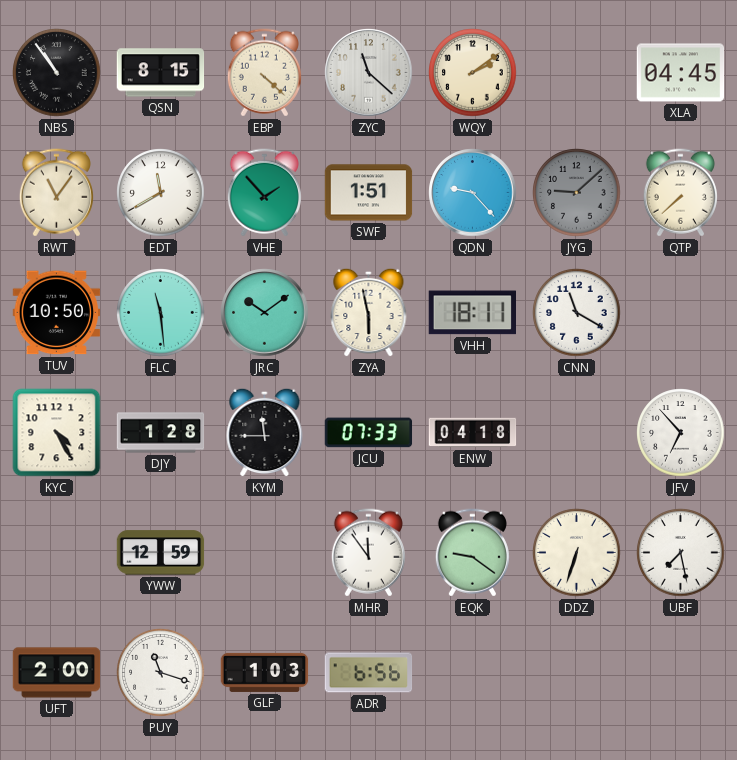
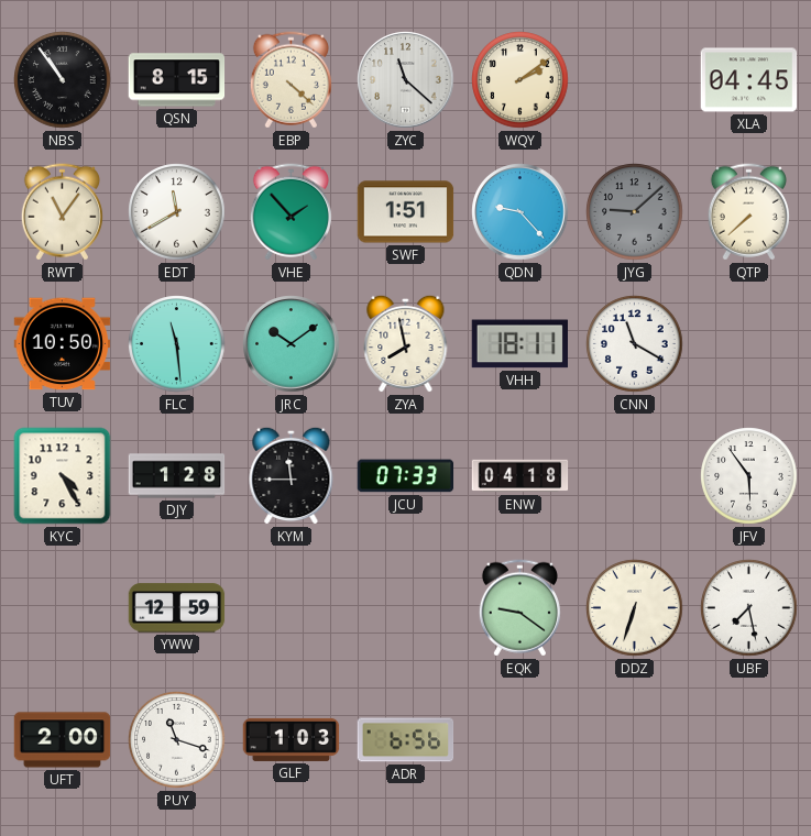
ZYA: 5:58 -> 7:58
JFV: 6:53 -> 5:54
MHR: 11:54 -> none
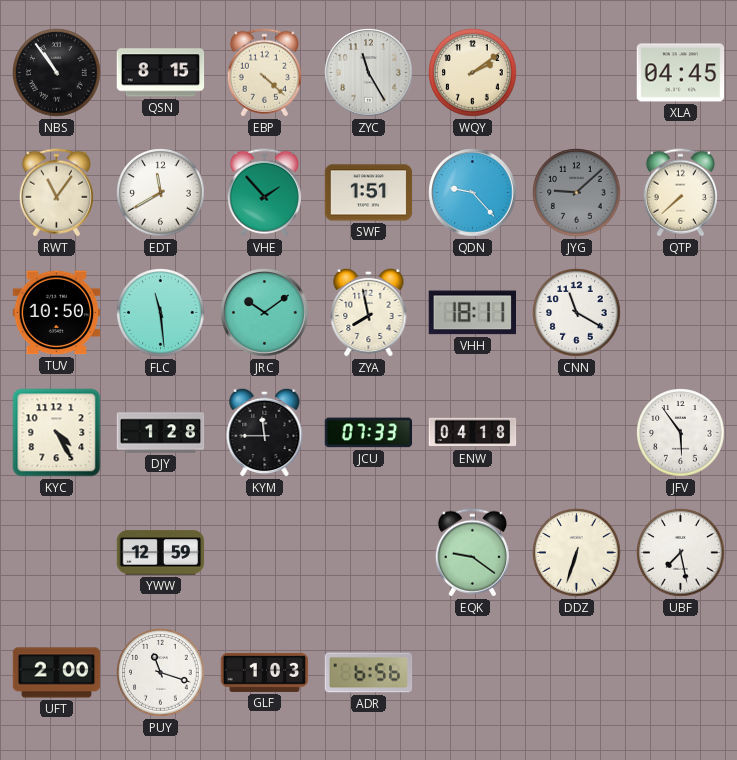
ZYC: 11:22 -> 11:25
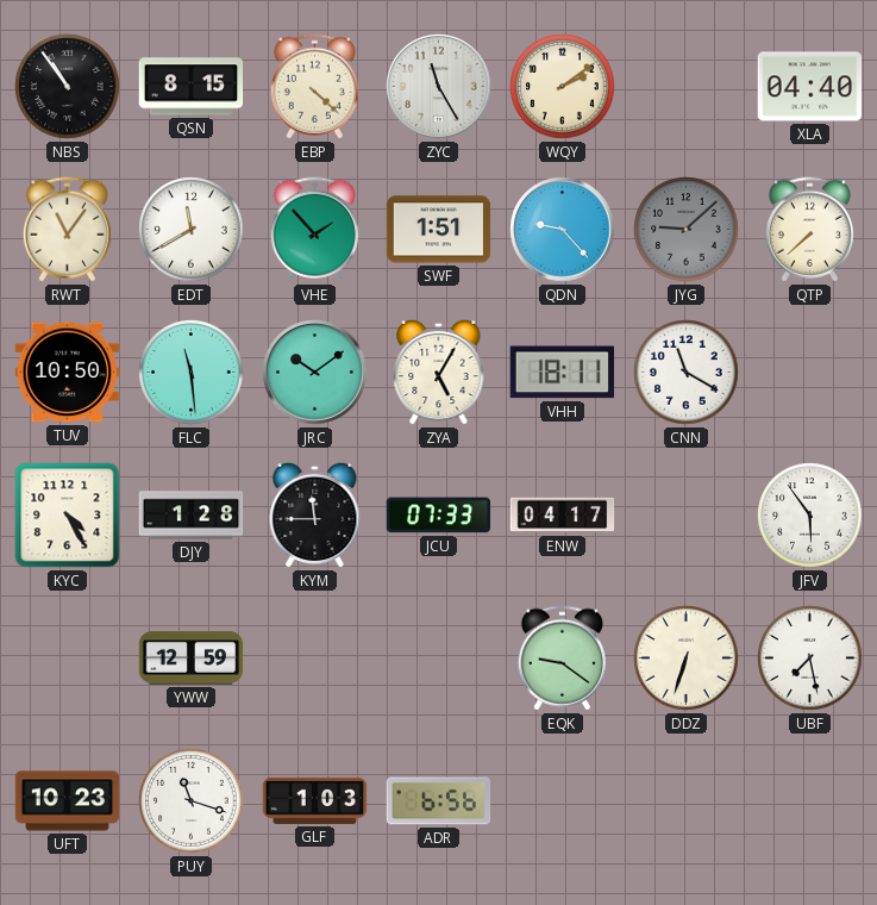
XLA: 04:45 -> 04:40
ZYA: 7:58 -> 5:05
ENW: 04:18 -> 04:17
UFT: 2:00 -> 10:23
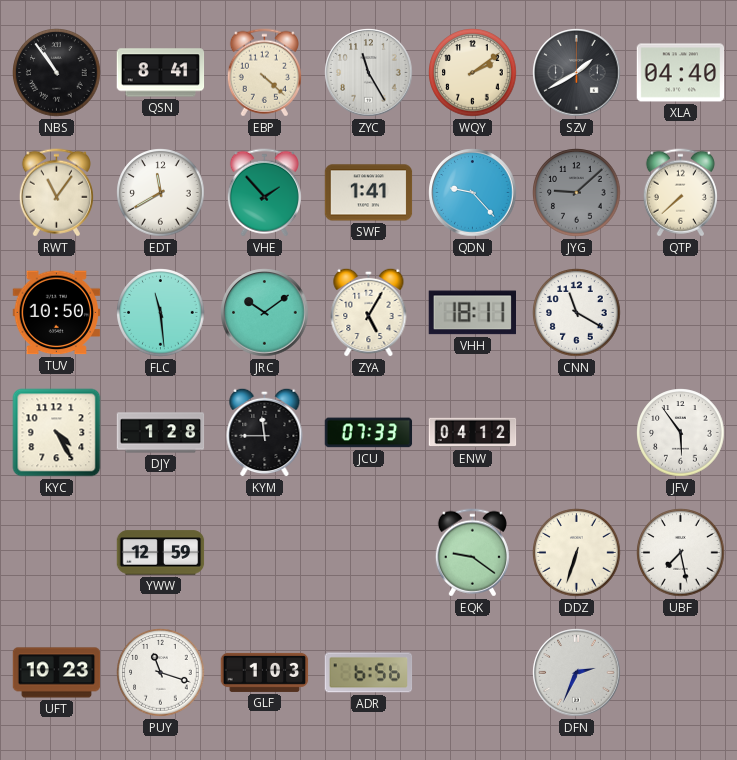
QSN: 8:15 -> 8:41
SZV: none -> 1:40
SWF: 1:51 -> 1:41
ENW: 04:17 -> 04:12
DFN: none -> 2:34
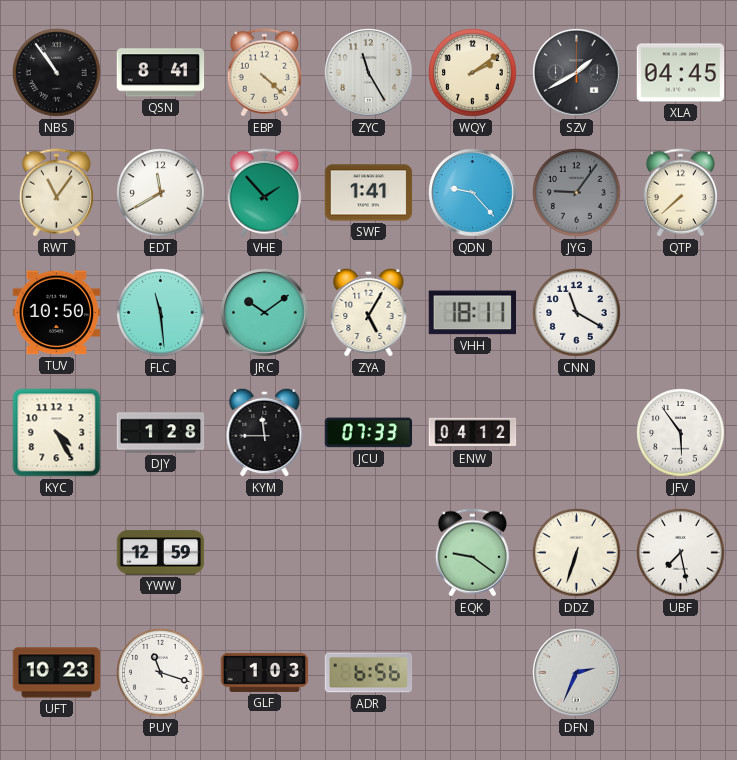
XLA: 04:40 -> 04:45
JYG: 9:08 -> 9:06
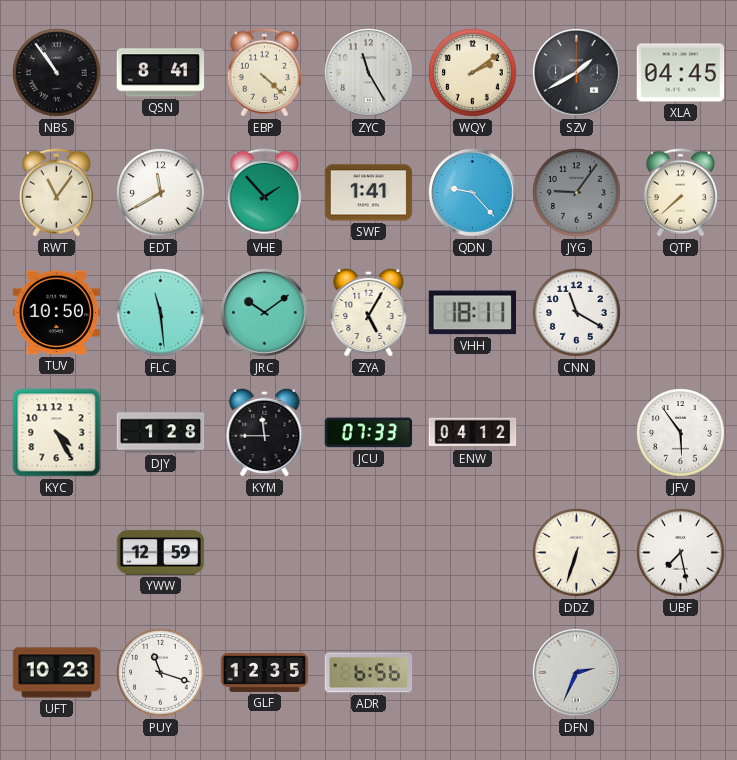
EQK: 9:21 -> none
GLF: 1:03 -> 12:35
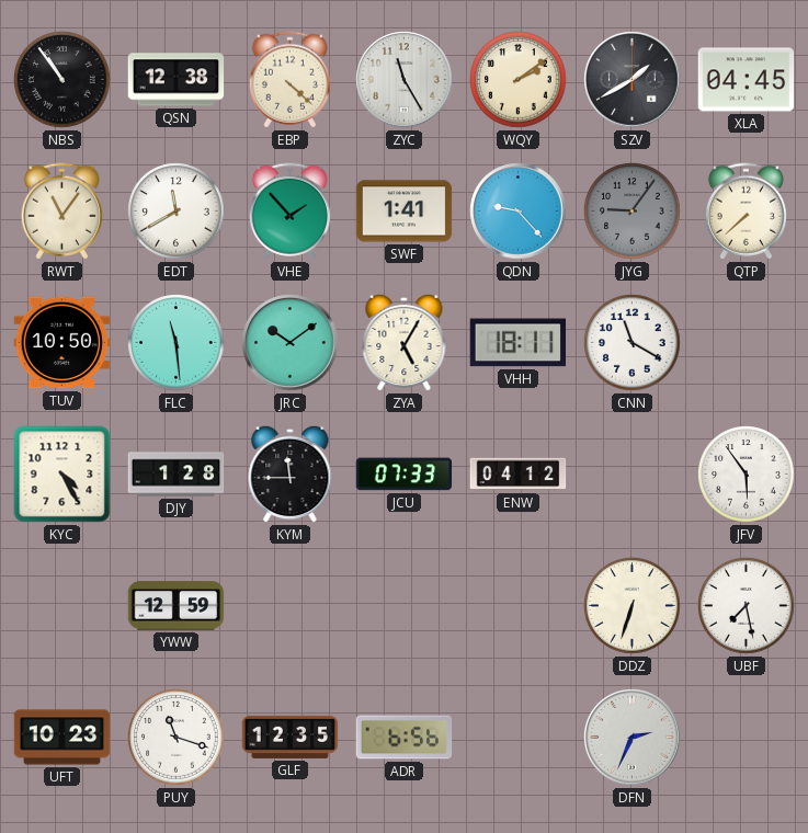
QSN: 8:41 -> 12:38
